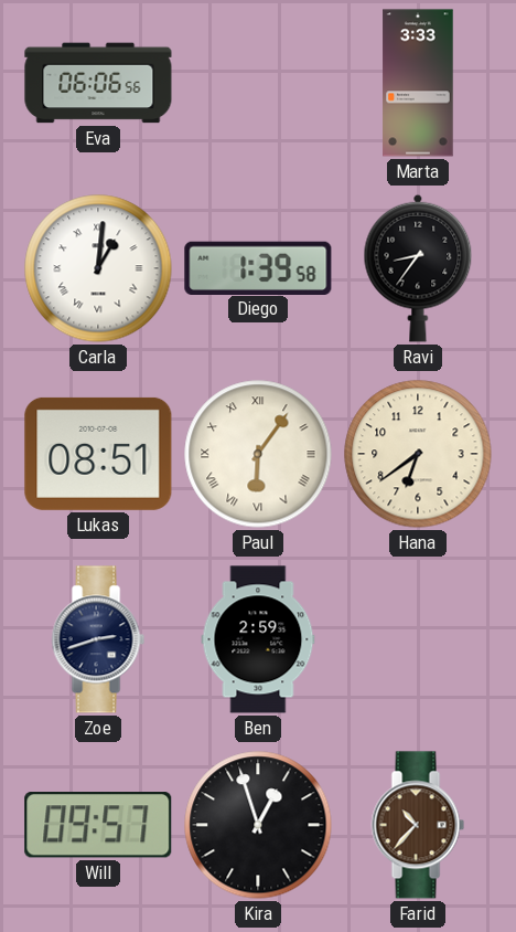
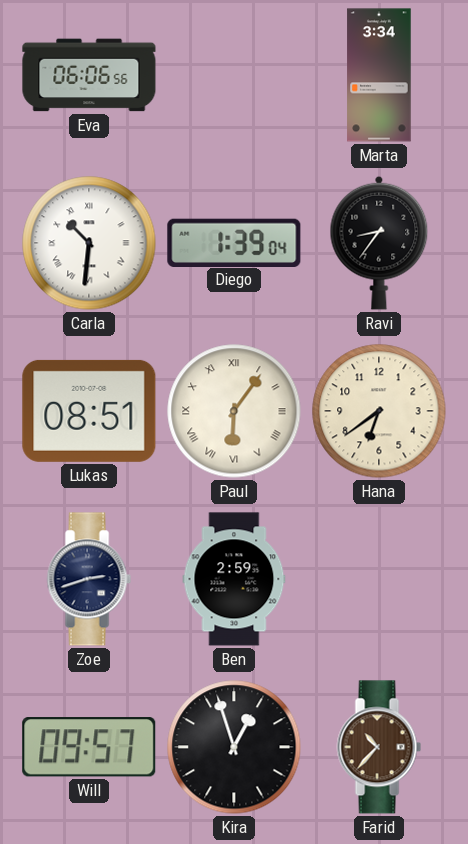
Marta: 3:33 -> 3:34
Carla: 1:01 -> 10:31
Diego: 1:39:58 -> 1:39:04
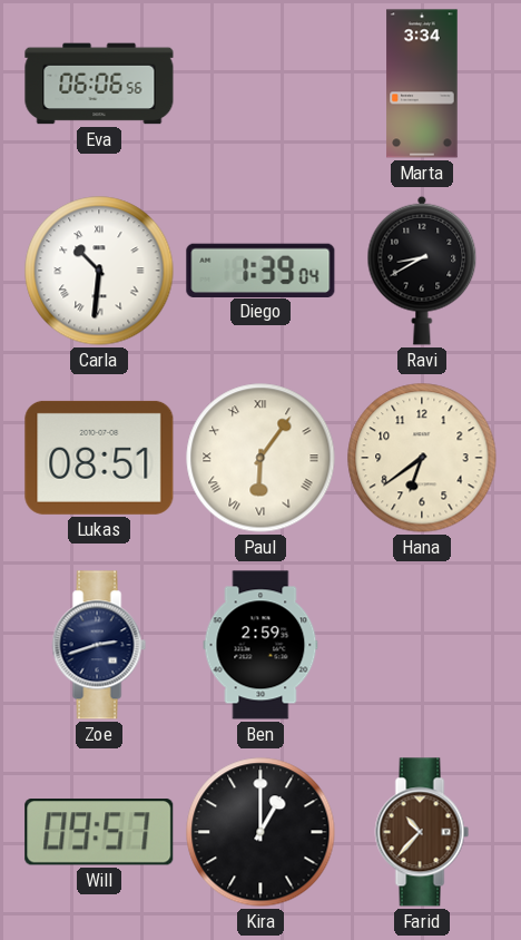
Ravi: 8:36 -> 8:40
Kira: 12:57 -> 1:00
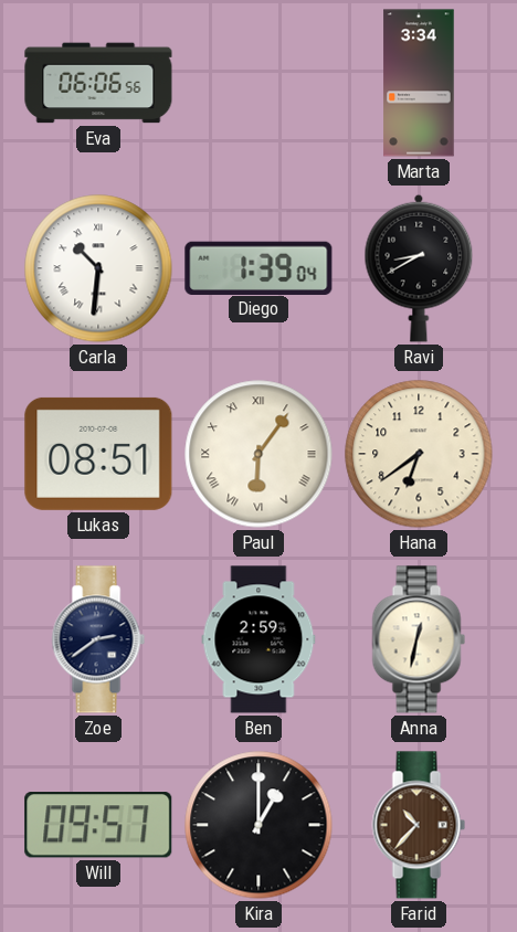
Zoe: 2:42 -> 2:39
Anna: none -> 12:32
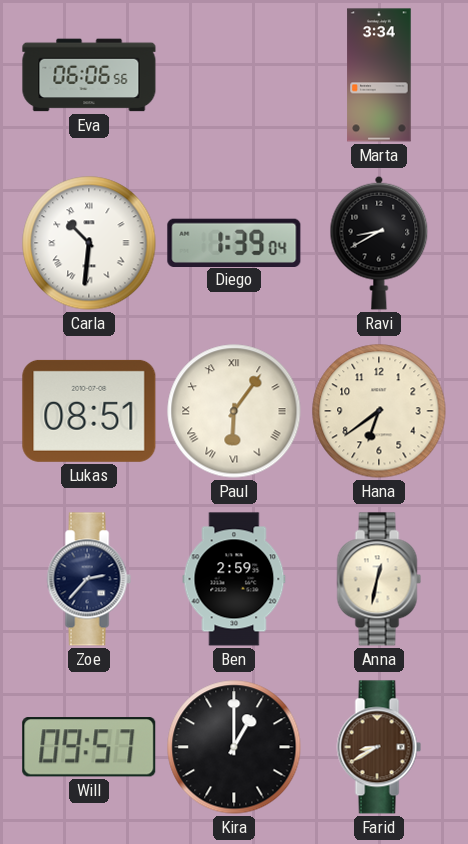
Zoe: 2:39 -> 2:37
Farid: 10:37 -> 8:40
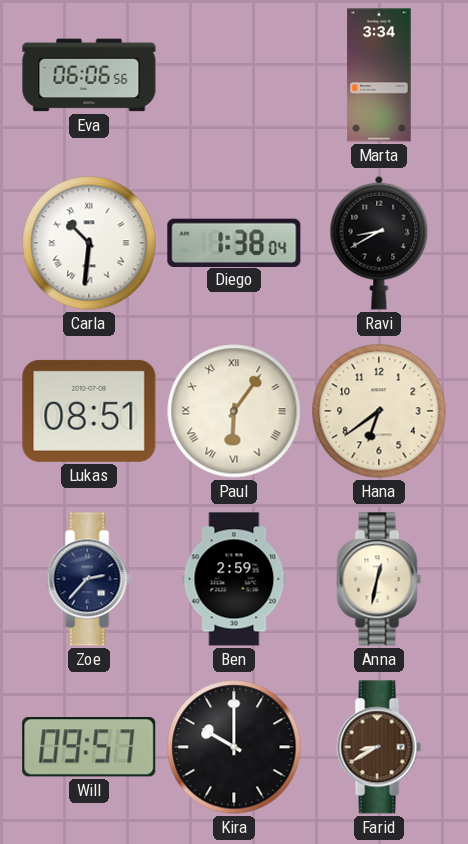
Diego: 1:39 -> 1:38
Kira: 1:00 -> 10:00
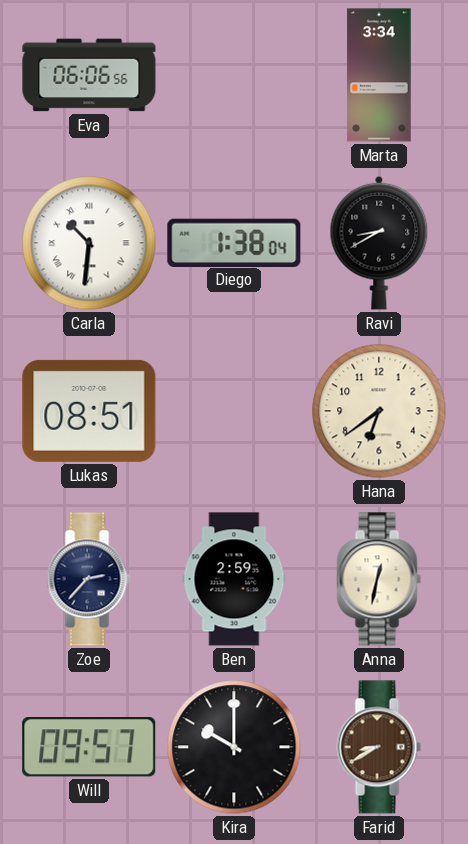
Paul: 6:06 -> none
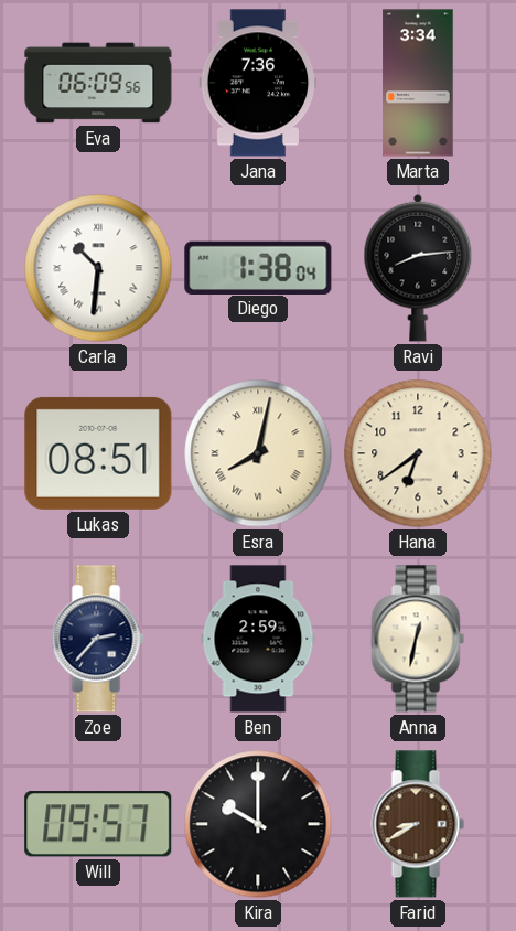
Eva: 06:06 -> 06:09
Jana: none -> 7:36
Ravi: 8:40 -> 8:14
Esra: none -> 8:02
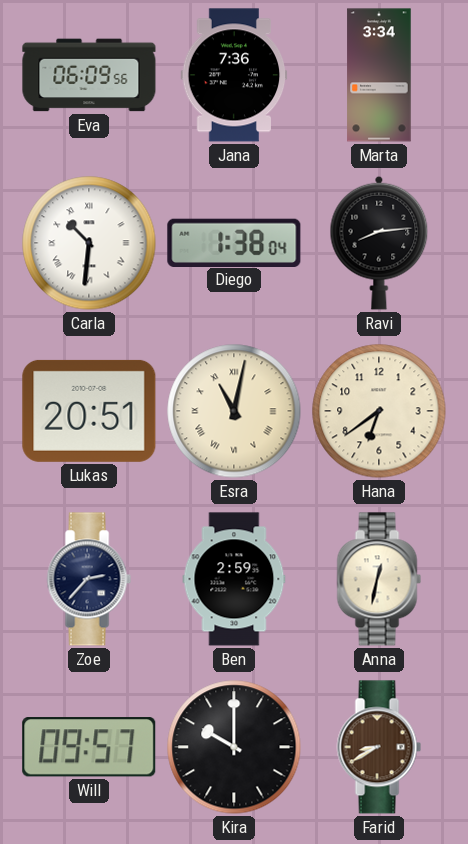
Lukas: 08:51 -> 20:51
Esra: 8:02 -> 11:02
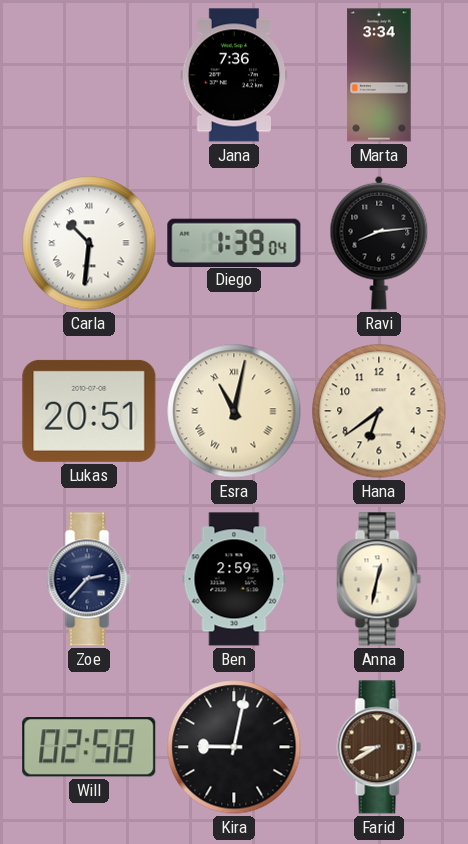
Eva: 06:09 -> none
Diego: 1:38 -> 1:39
Will: 09:57 -> 02:58
Kira: 10:00 -> 9:02
